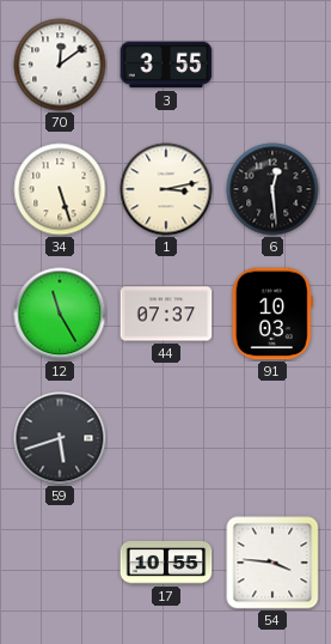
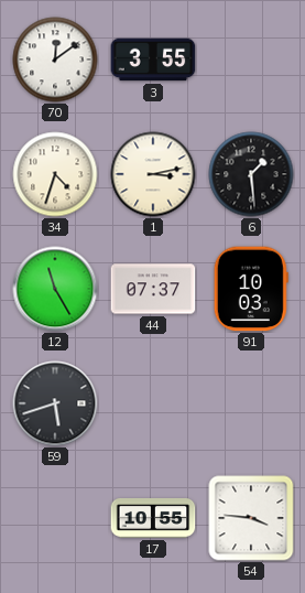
34: 5:27 -> 4:33
6: 12:29 -> 1:29
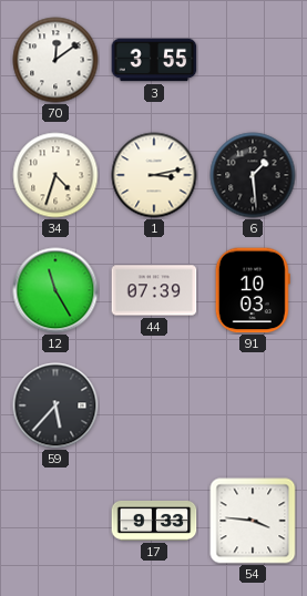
44: 07:37 -> 07:39
59: 5:42 -> 5:37
17: 10:55 -> 9:33
